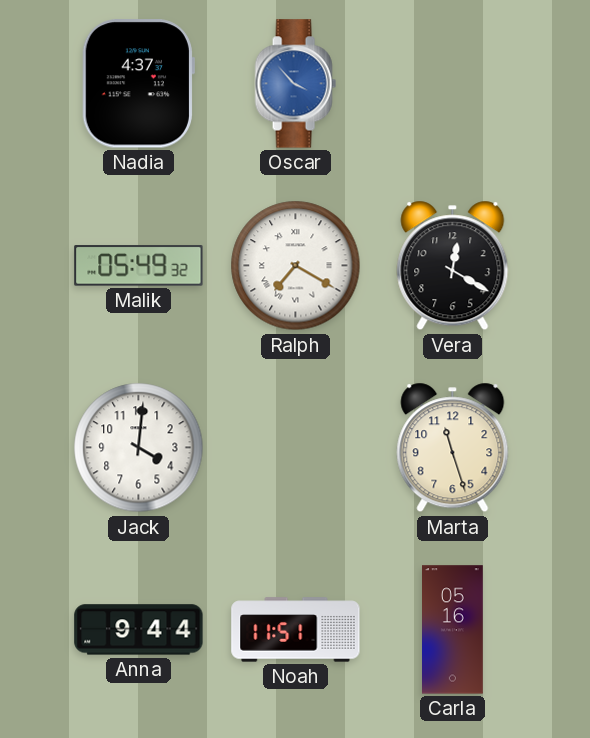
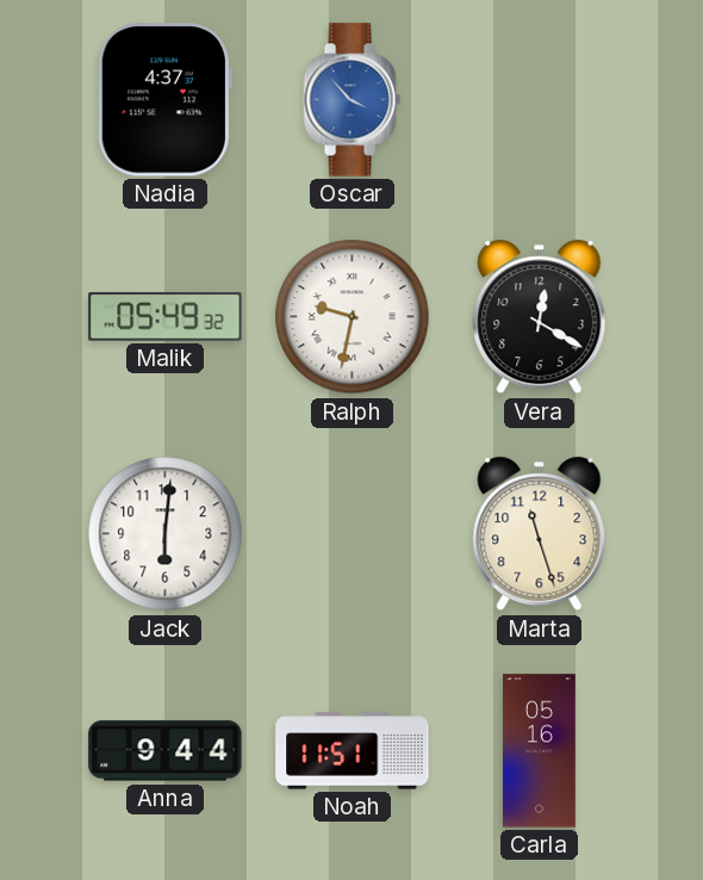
Ralph: 7:20 -> 9:32
Jack: 4:01 -> 6:01
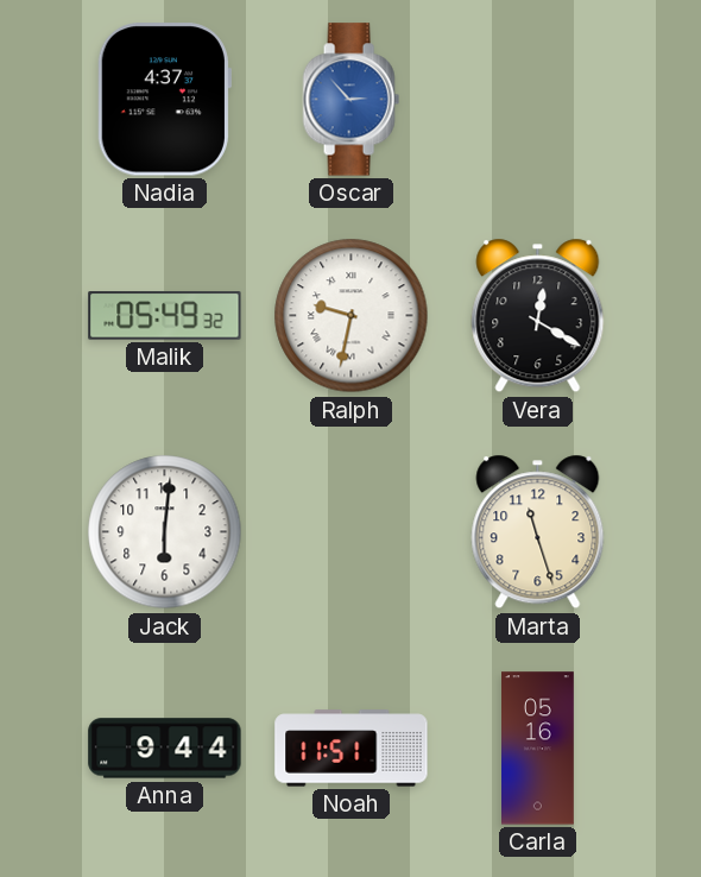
Oscar: 3:53 -> 2:53
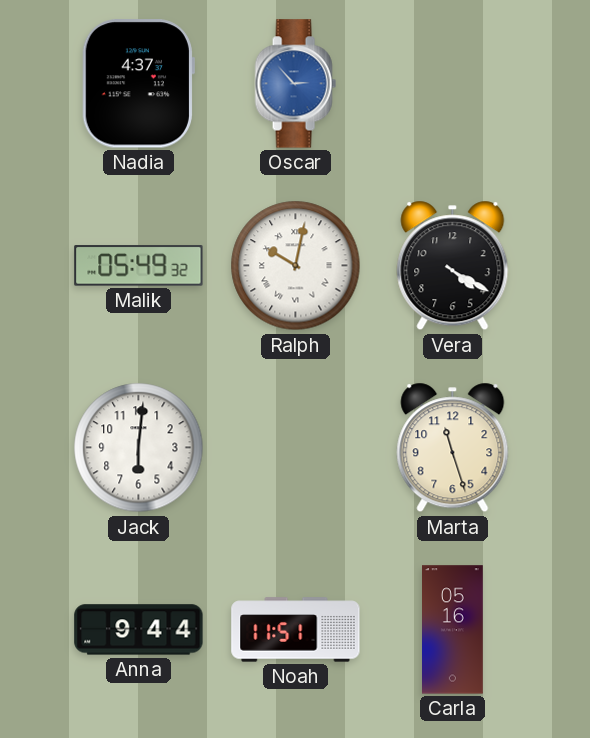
Ralph: 9:32 -> 10:02
Vera: 12:20 -> 4:20
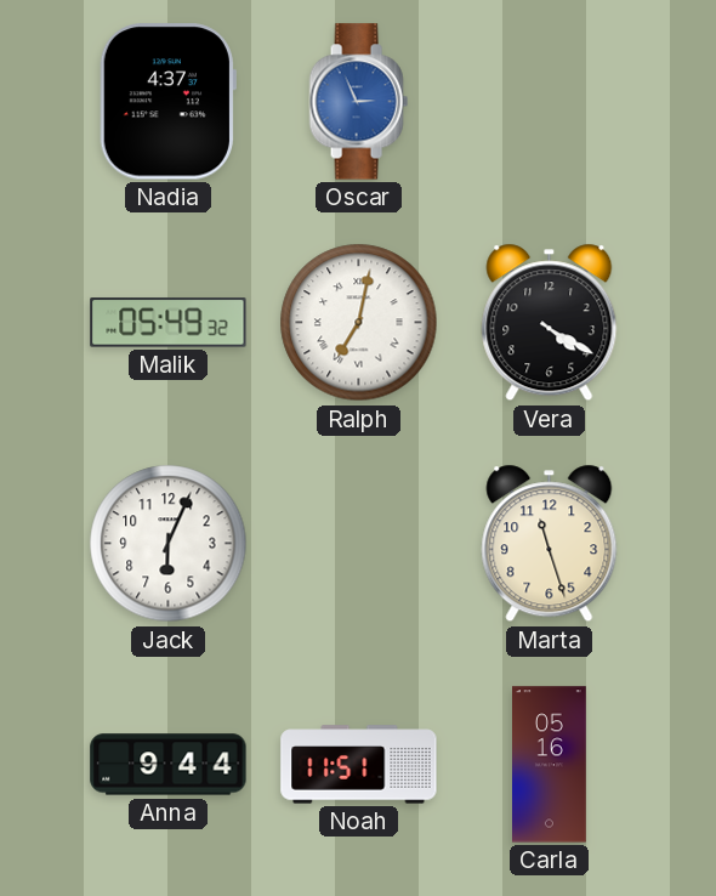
Oscar: 2:53 -> 2:56
Ralph: 10:02 -> 7:02
Jack: 6:01 -> 6:04
